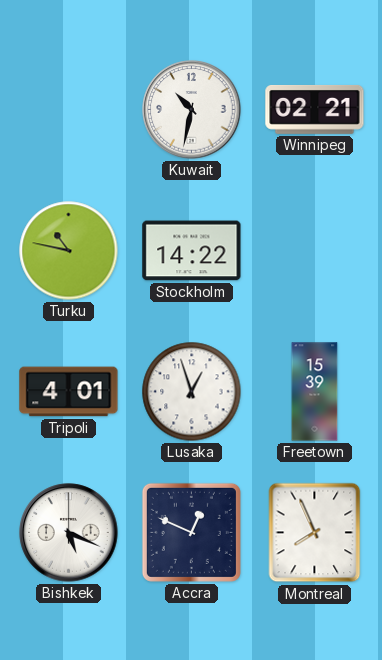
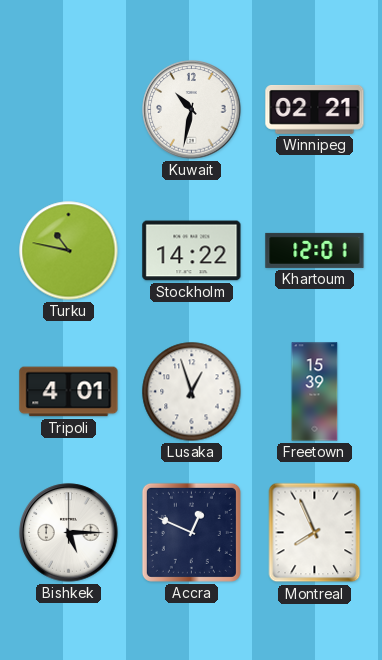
Khartoum: none -> 12:01
Bishkek: 5:19 -> 5:15
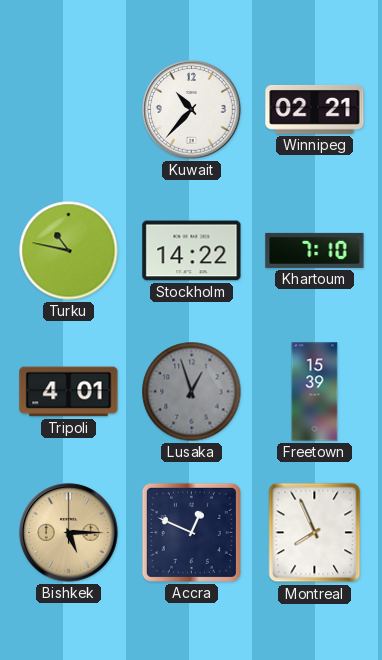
Kuwait: 10:32 -> 10:37
Khartoum: 12:01 -> 7:10
Lusaka dial: white -> grey
Bishkek dial: white -> champagne
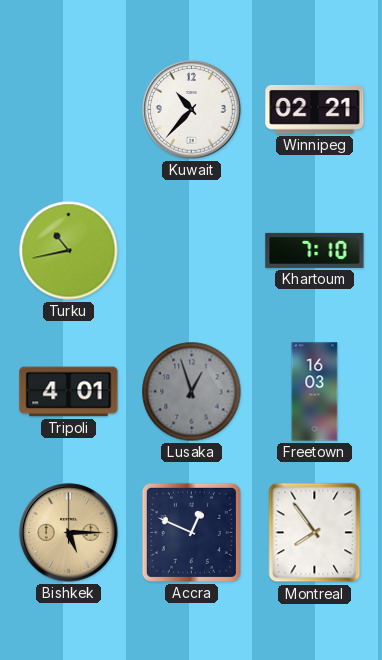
Turku: 10:47 -> 10:43
Stockholm: 14:22 -> none
Freetown: 15:39 -> 16:03
Montreal: 7:56 -> 7:54
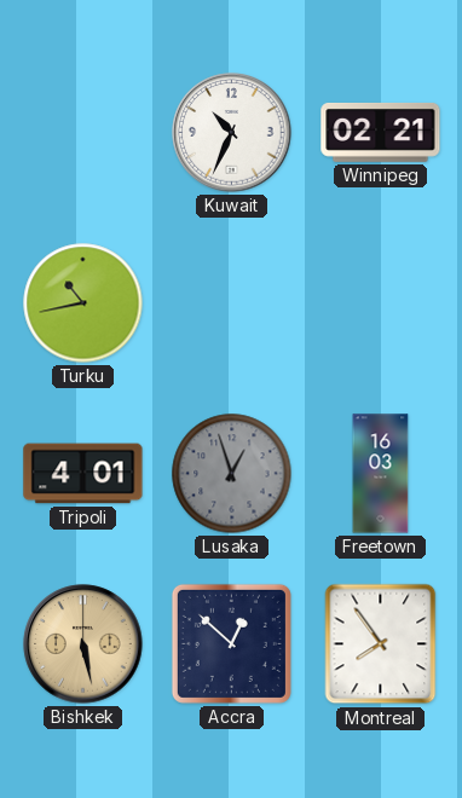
Kuwait: 10:37 -> 10:34
Khartoum: 7:10 -> none
Bishkek: 5:15 -> 5:28
Accra: 12:49 -> 12:52
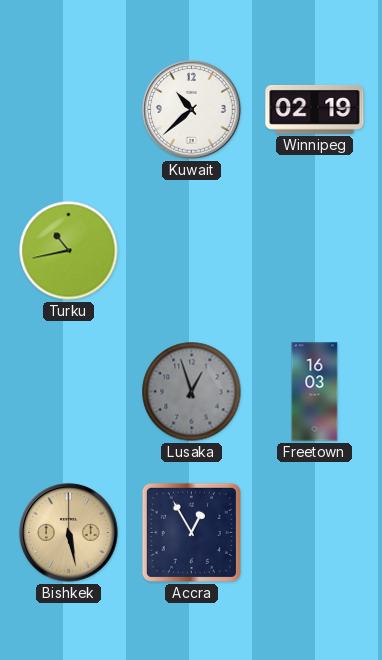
Kuwait: 10:34 -> 10:38
Winnipeg: 02:21 -> 02:19
Tripoli: 4:01 -> none
Accra: 12:52 -> 12:55
Montreal: 7:54 -> none
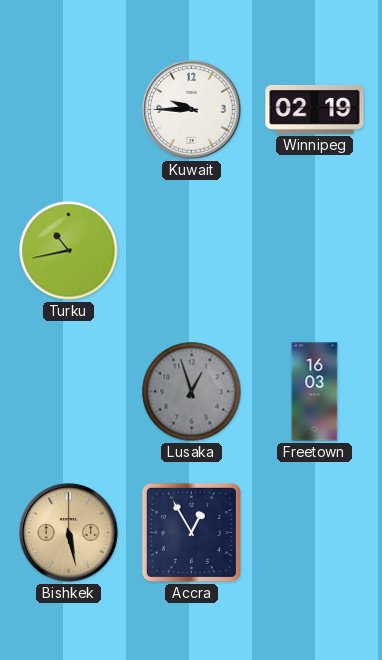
Kuwait: 10:38 -> 9:45
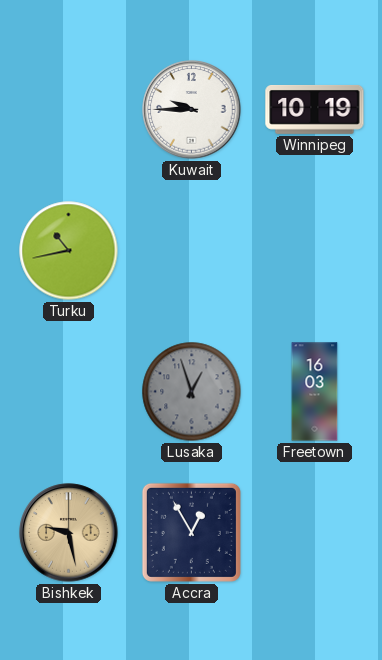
Winnipeg: 02:19 -> 10:19
Bishkek: 5:28 -> 9:28
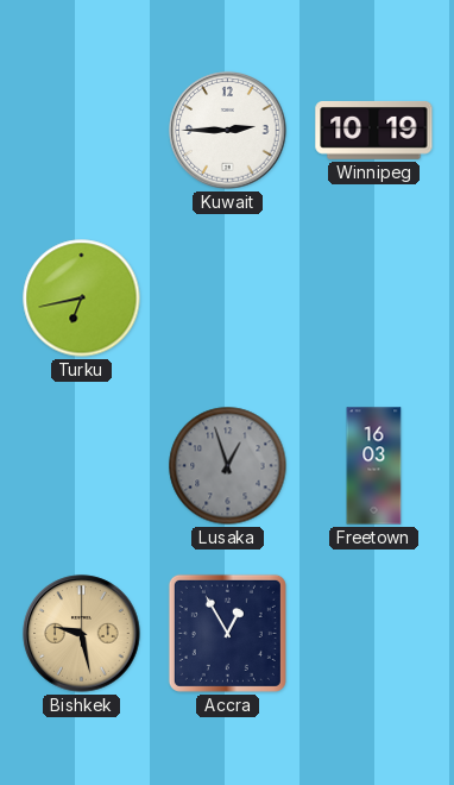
Kuwait: 9:45 -> 2:45
Turku: 10:43 -> 6:43
